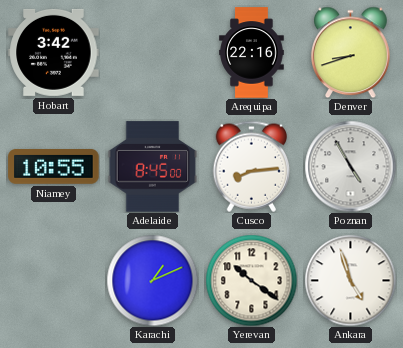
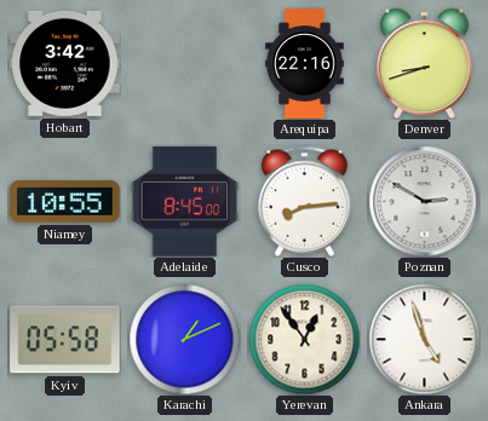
Poznan: 4:55 -> 2:50
Kyiv: none -> 05:58
Yerevan: 10:21 -> 12:54
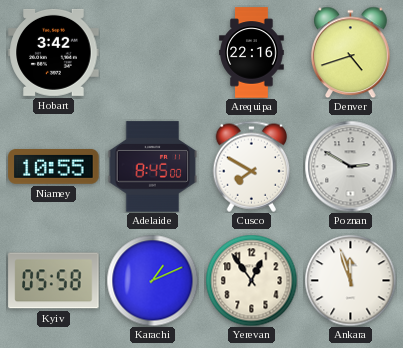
Denver: 8:42 -> 4:42
Cusco: 8:14 -> 7:50
Ankara: 4:57 -> 11:57
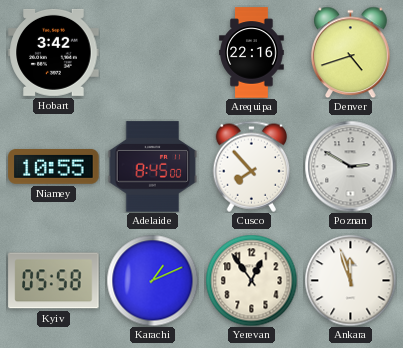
Cusco: 7:50 -> 7:53
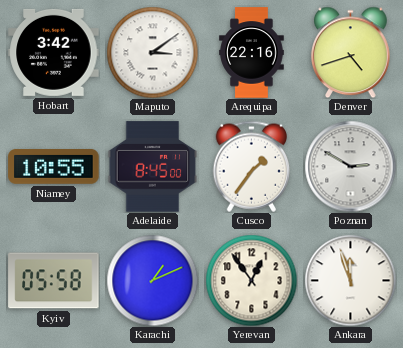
Maputo: none -> 3:09
Cusco: 7:53 -> 1:36
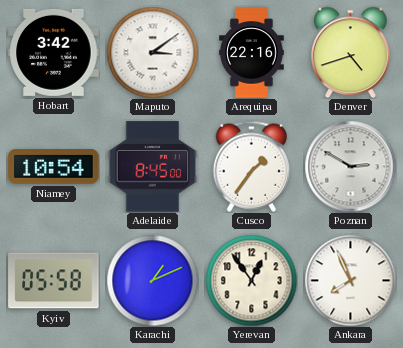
Niamey: 10:55 -> 10:54
Ankara: 11:57 -> 7:56
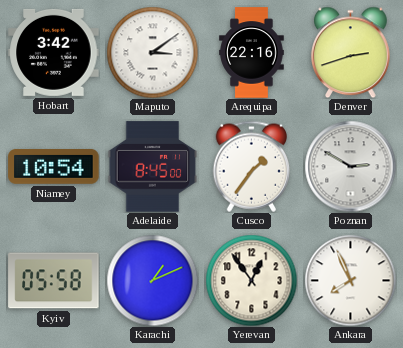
Denver: 4:42 -> 2:42
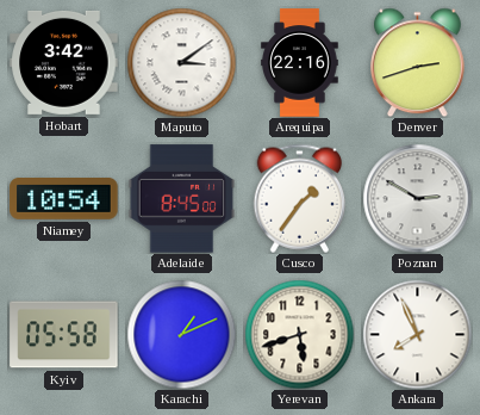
Yerevan: 12:54 -> 5:42
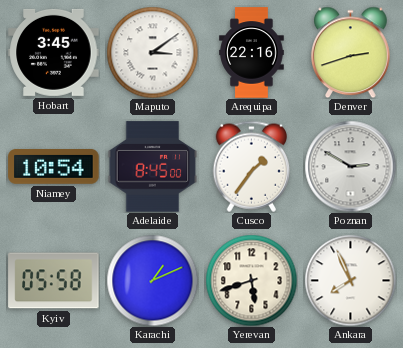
Hobart: 3:42 -> 3:45
